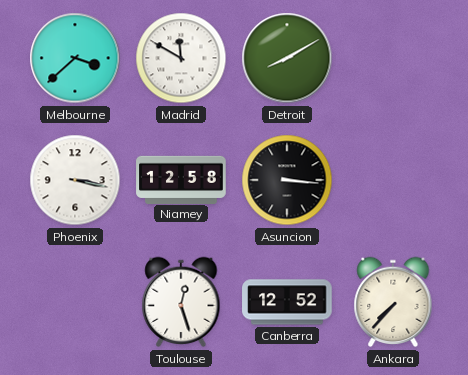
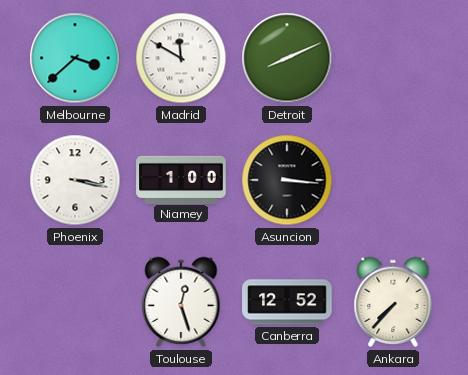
Detroit: 8:10 -> 8:11
Niamey: 12:58 -> 1:00
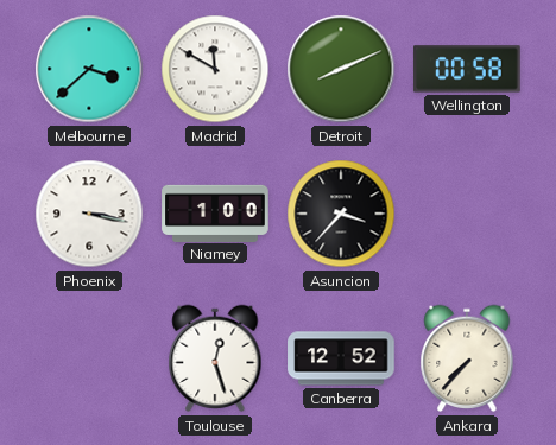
Wellington: none -> 00:58
Asuncion: 3:16 -> 3:37
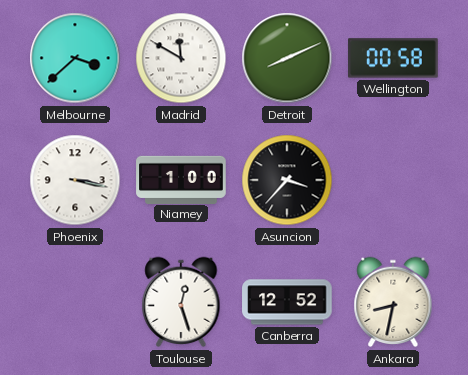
Ankara: 7:37 -> 8:32
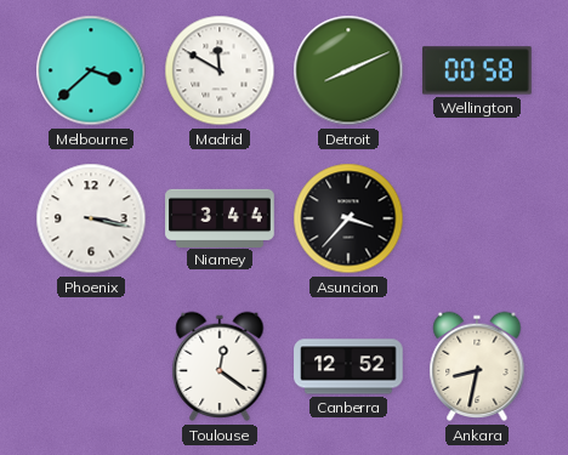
Niamey: 1:00 -> 3:44
Toulouse: 12:27 -> 12:21
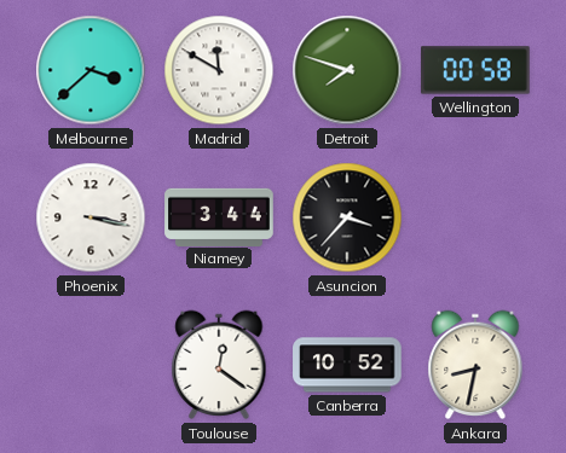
Detroit: 8:11 -> 7:48
Canberra: 12:52 -> 10:52
